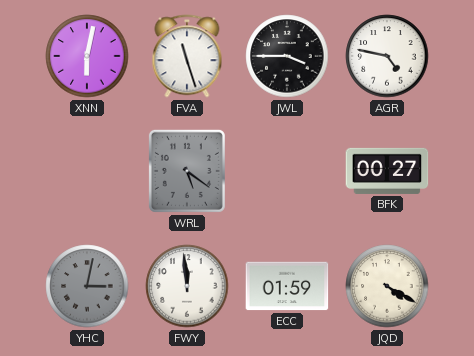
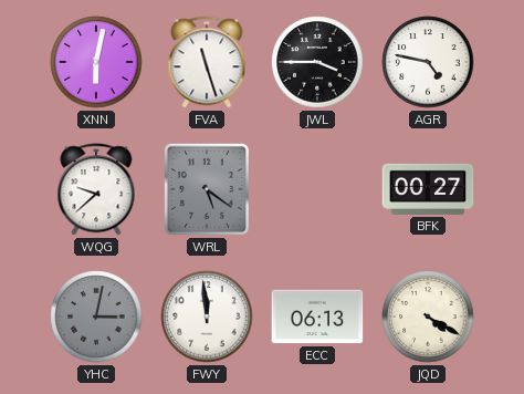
WQG: none -> 9:38
ECC: 01:59 -> 06:13
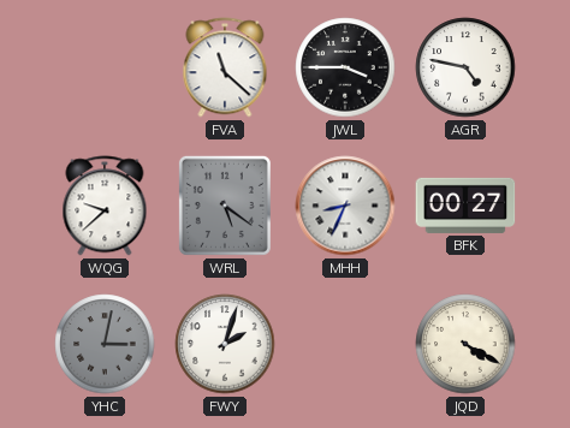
XNN: 6:02 -> none
FVA: 11:27 -> 11:22
MHH: none -> 8:34
FWY: 11:59 -> 2:03
ECC: 06:13 -> none
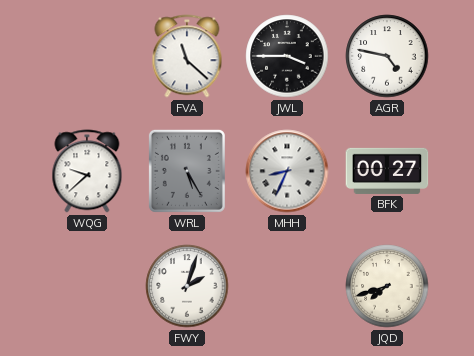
WRL: 5:21 -> 5:25
YHC: 3:02 -> none
JQD: 4:20 -> 7:42
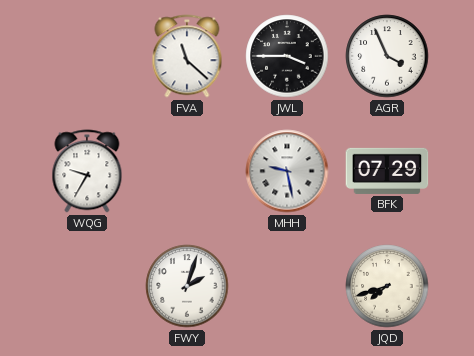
AGR: 4:47 -> 3:56
WQG: 9:38 -> 9:35
WRL: 5:25 -> none
MHH: 8:34 -> 9:28
BFK: 00:27 -> 07:29
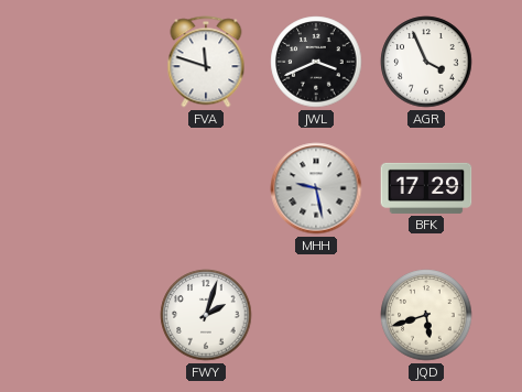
FVA: 11:22 -> 11:48
JWL: 3:45 -> 3:41
WQG: 9:35 -> none
BFK: 07:29 -> 17:29
JQD: 7:42 -> 5:42
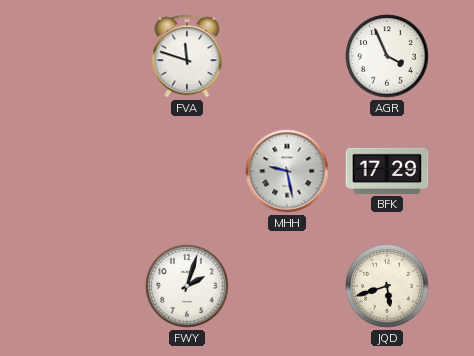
JWL: 3:41 -> none
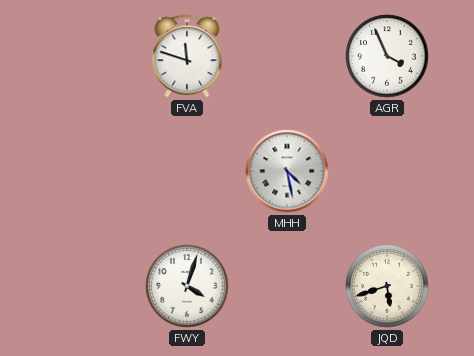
MHH: 9:28 -> 4:28
BFK: 17:29 -> none
FWY: 2:03 -> 4:03
